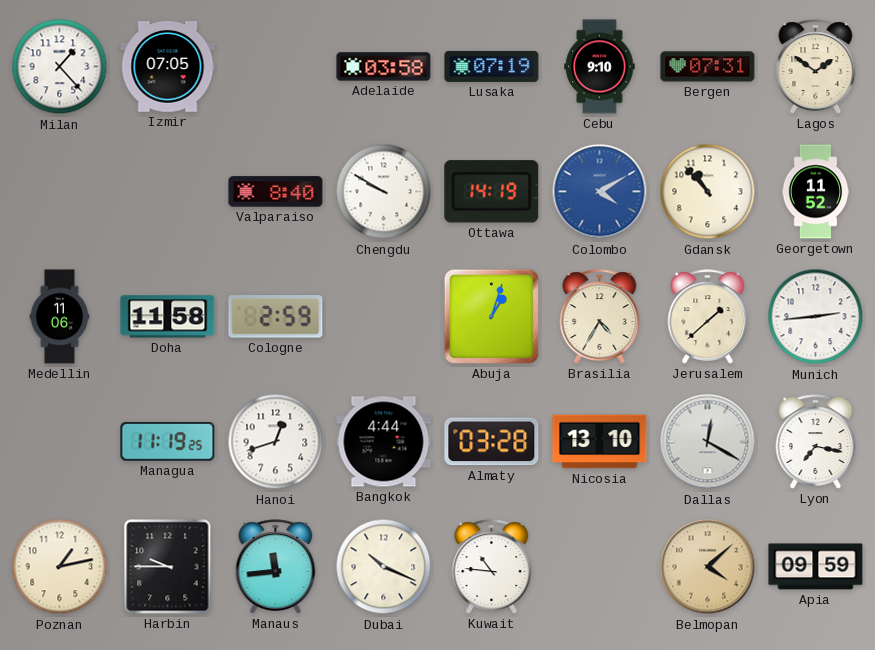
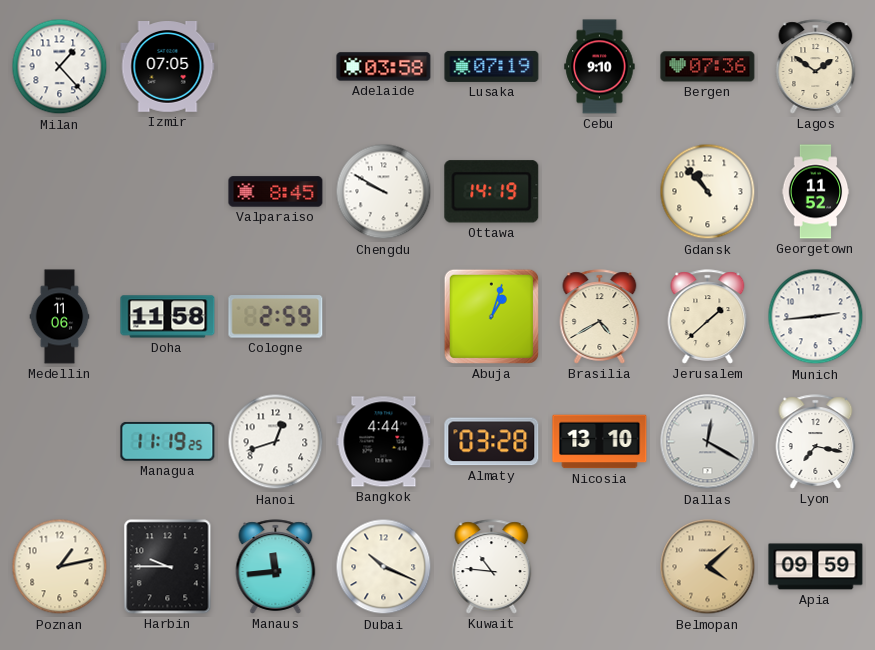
Bergen: 07:31 -> 07:36
Valparaiso: 8:40 -> 8:45
Colombo: 4:10 -> none
Brasilia: 4:35 -> 4:40
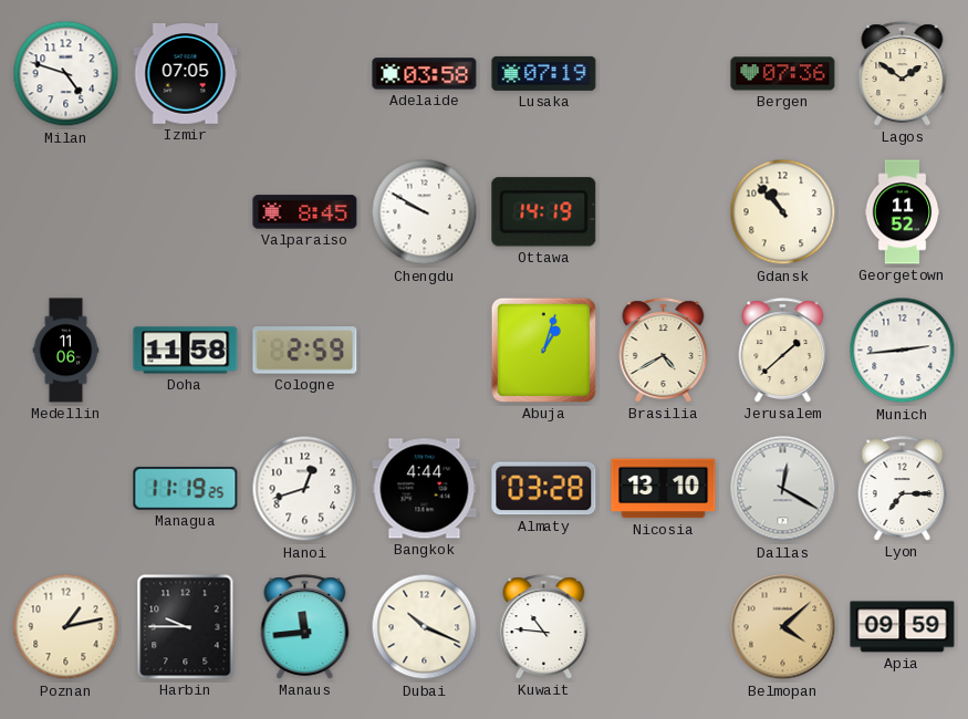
Milan: 1:23 -> 4:48
Cebu: 9:10 -> none
Lyon: 7:17 -> 7:15
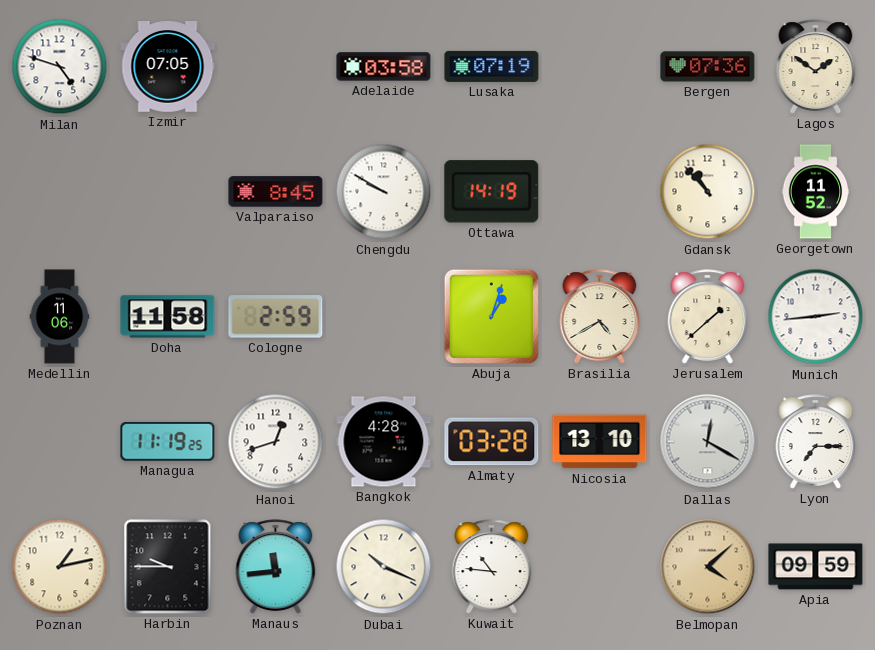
Bangkok: 4:44 -> 4:28
